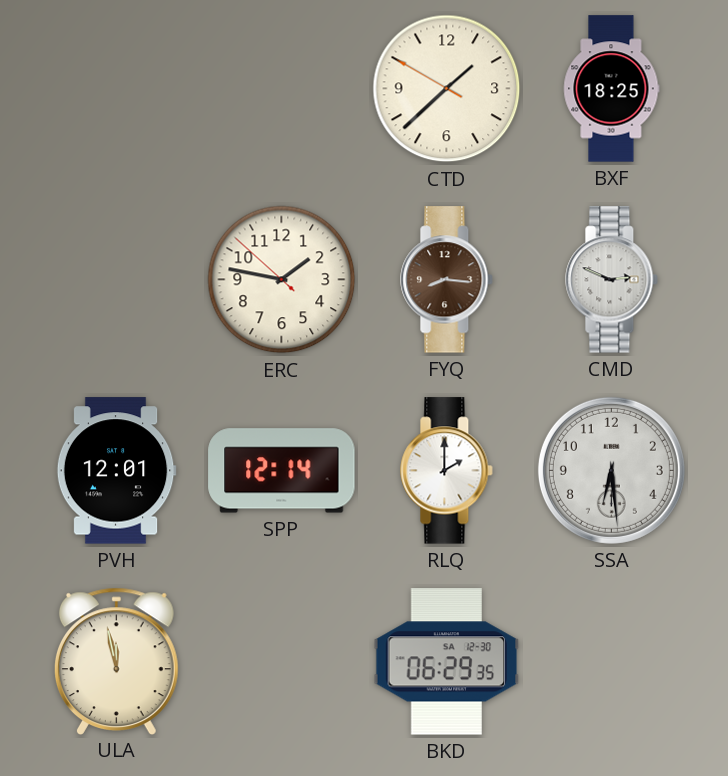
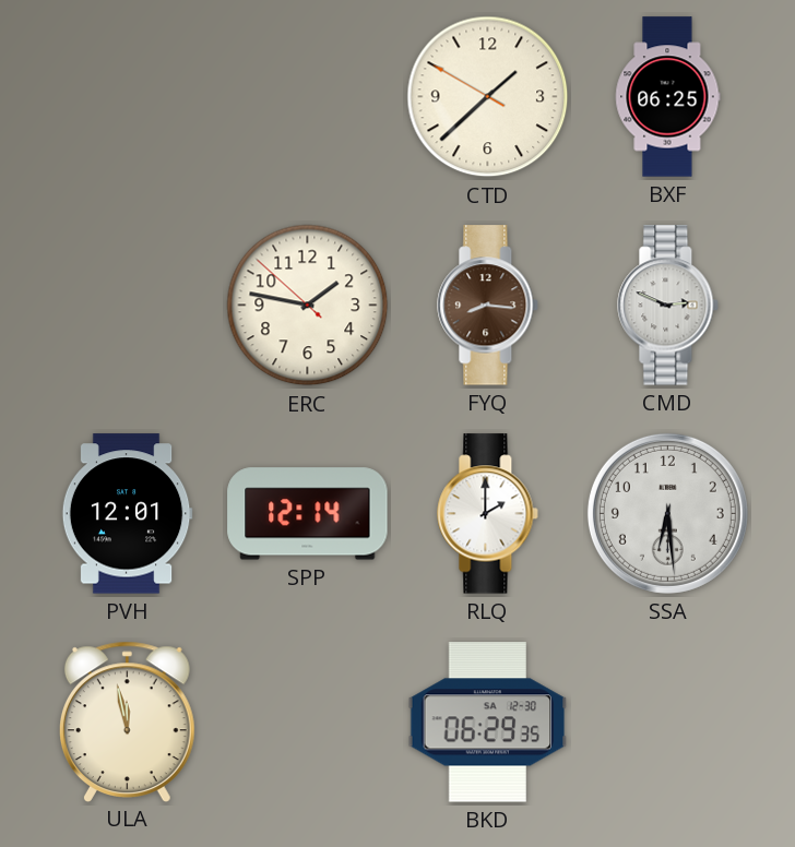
BXF: 18:25 -> 06:25
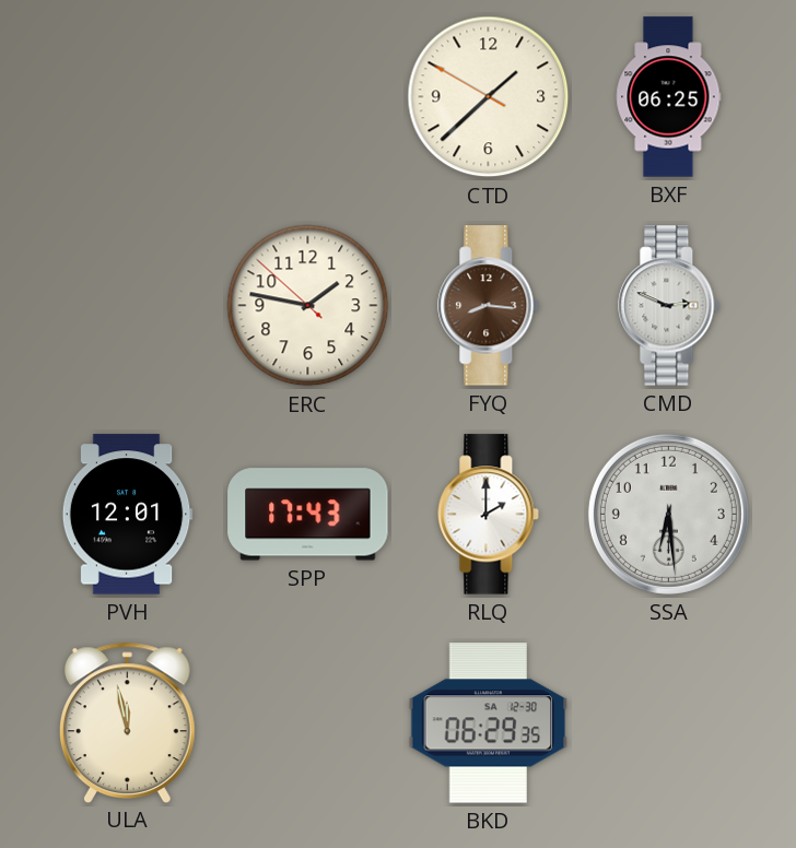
SPP: 12:14 -> 17:43
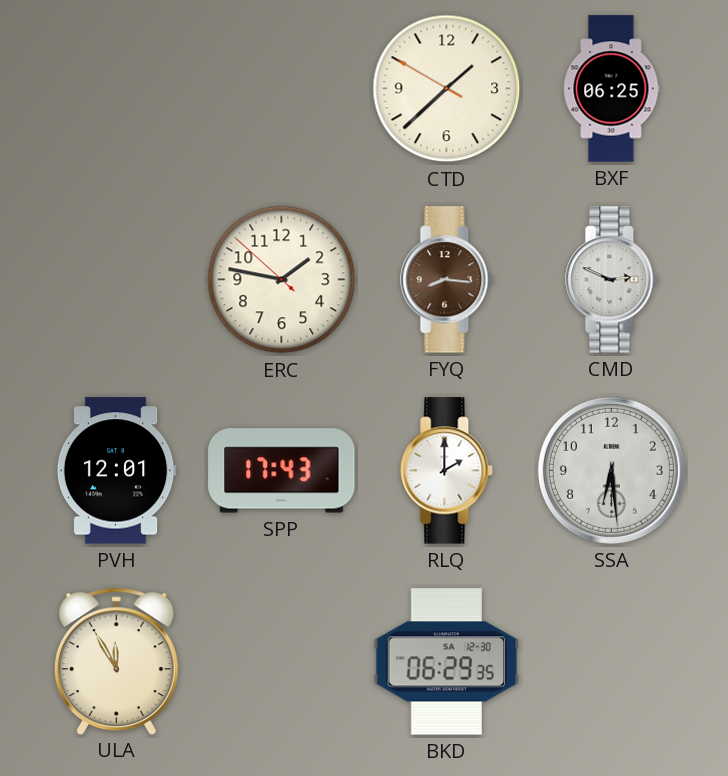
ULA: 11:58 -> 11:55
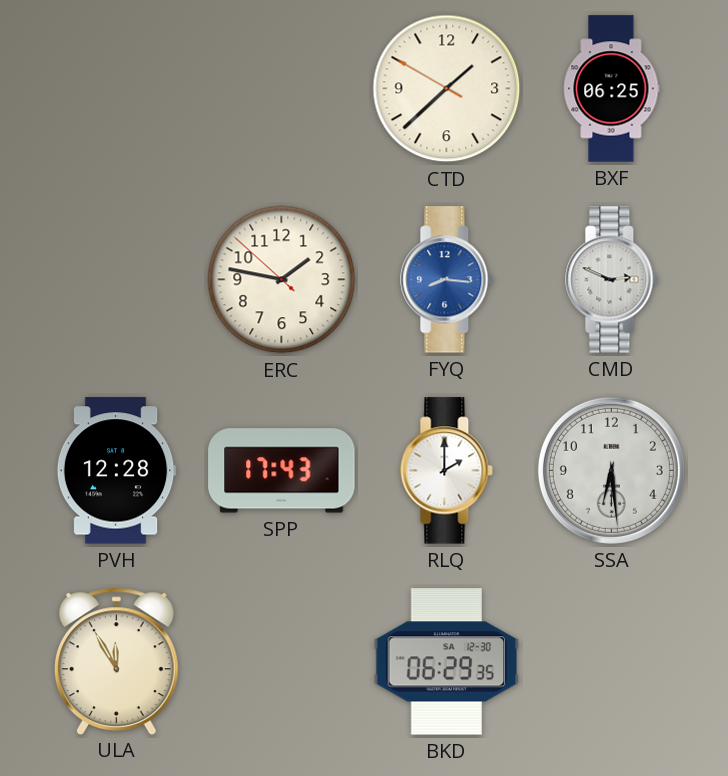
FYQ dial: brown -> blue
PVH: 12:01 -> 12:28
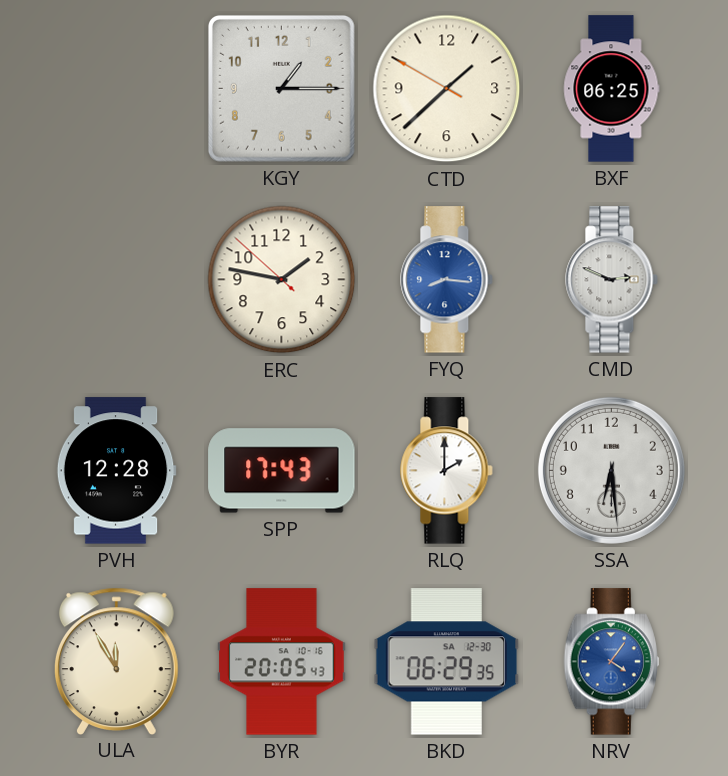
KGY: none -> 1:15
BYR: none -> 20:05
NRV: none -> 4:06
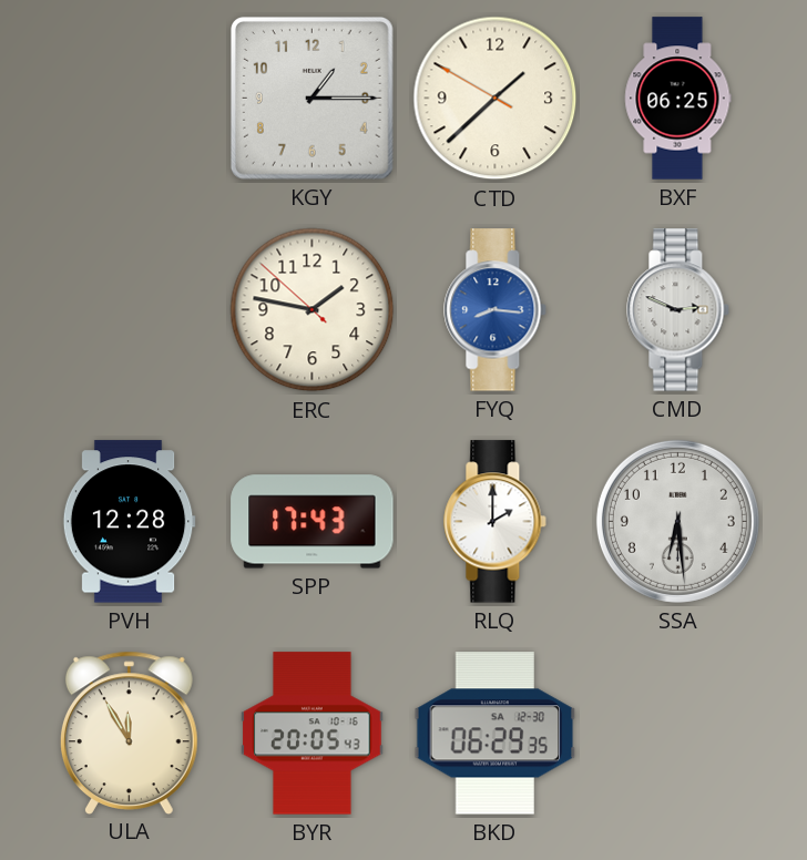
NRV: 4:06 -> none
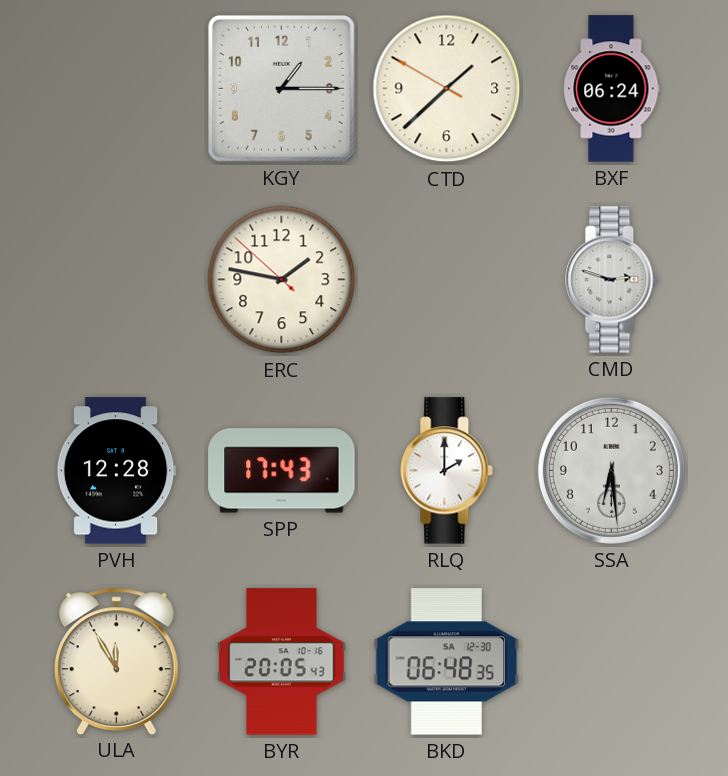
BXF: 06:25 -> 06:24
FYQ: 8:16 -> none
CMD: 2:49 -> 2:48
BKD: 06:29 -> 06:48
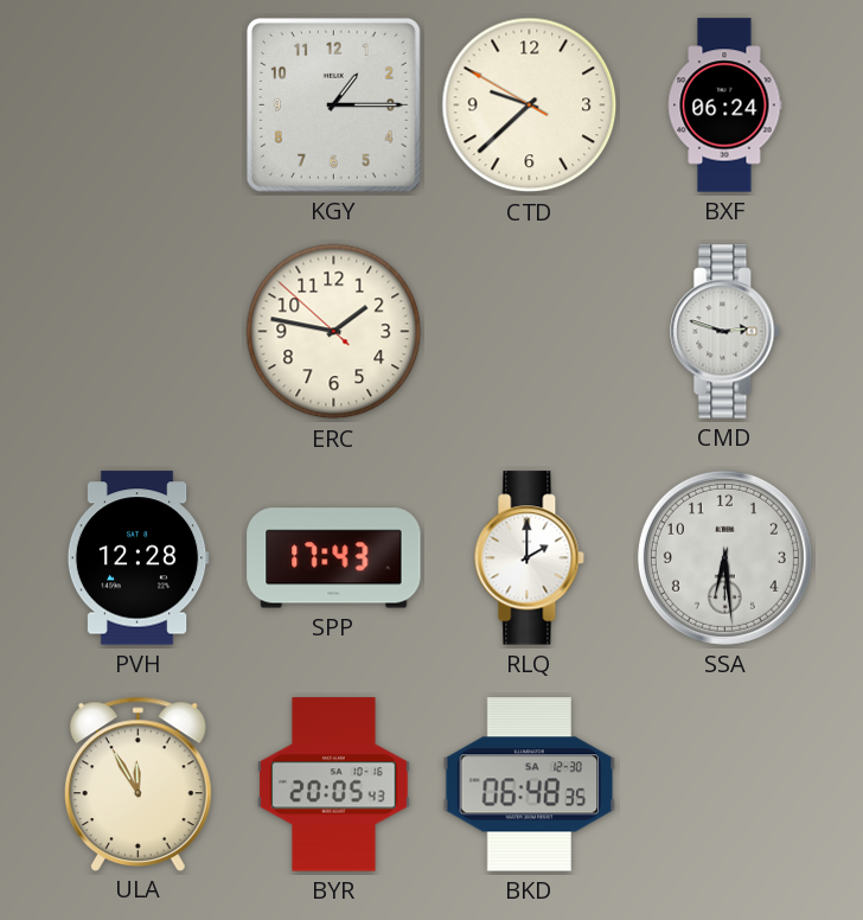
CTD: 1:37 -> 9:37
